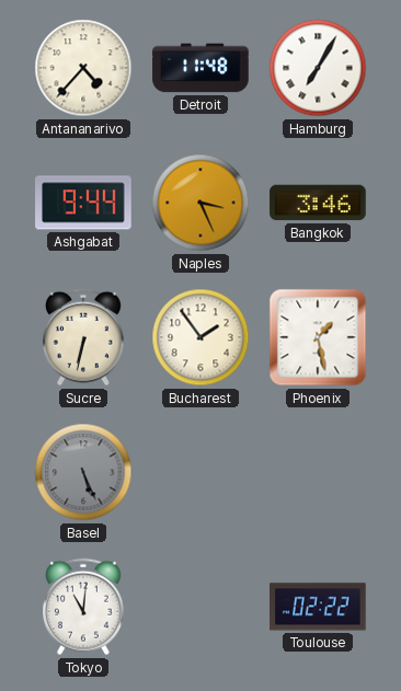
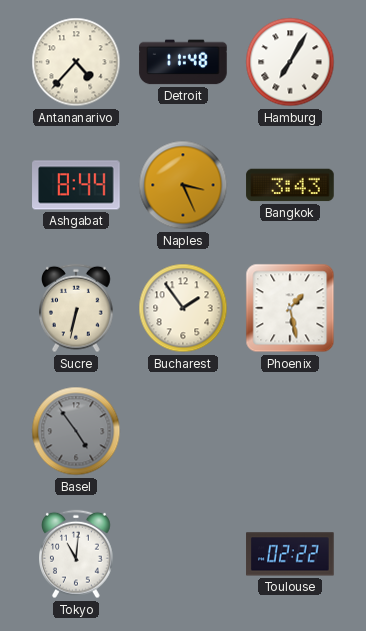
Ashgabat: 9:44 -> 8:44
Bangkok: 3:46 -> 3:43
Basel: 5:26 -> 4:54
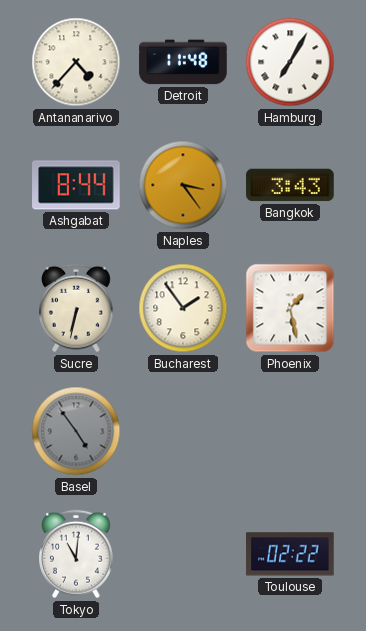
Naples: 3:26 -> 3:24
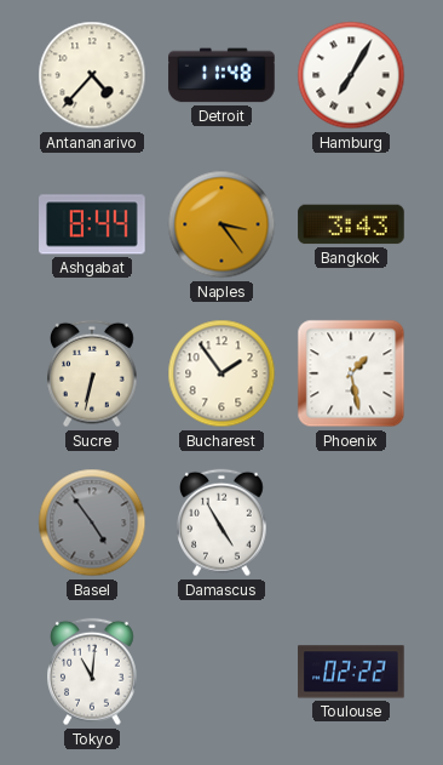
Damascus: none -> 4:55
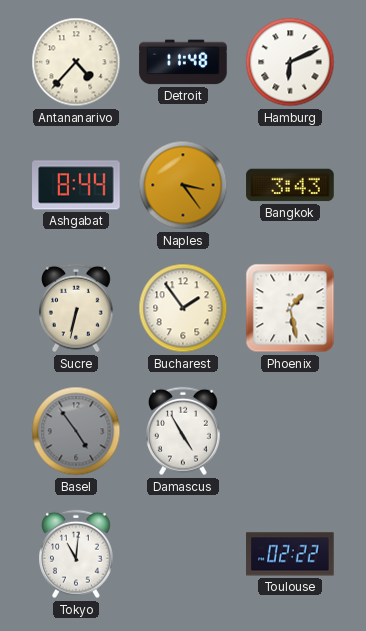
Hamburg: 7:05 -> 6:11
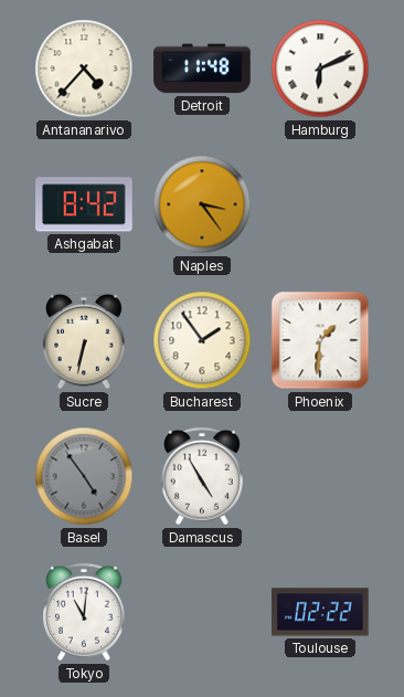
Ashgabat: 8:44 -> 8:42
Bangkok: 3:43 -> none
Phoenix: 1:28 -> 1:31
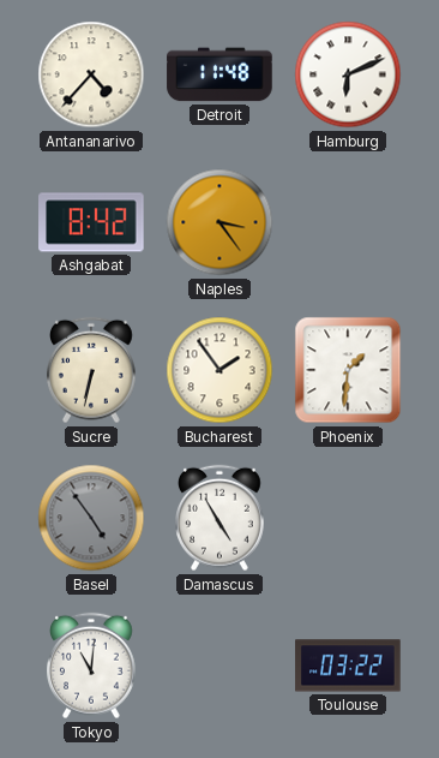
Toulouse: 02:22 -> 03:22
